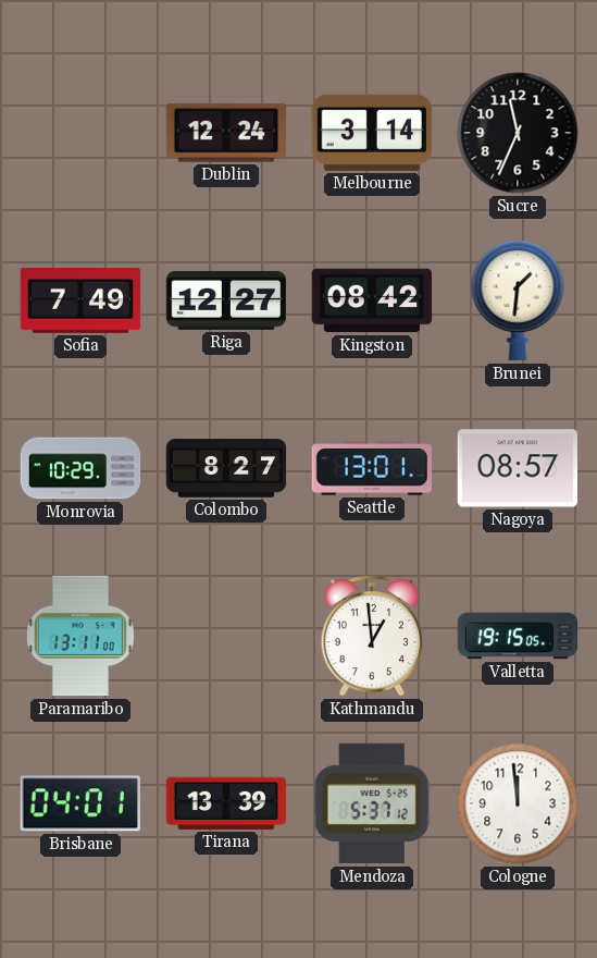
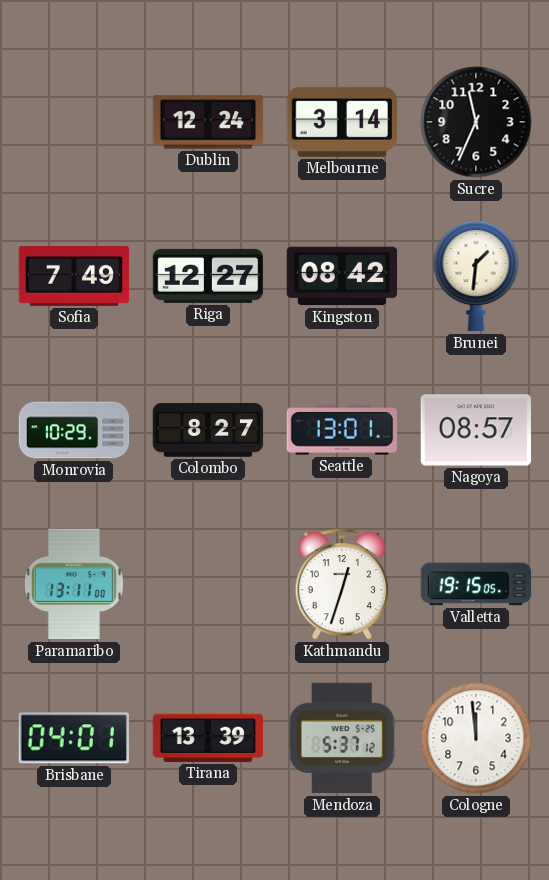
Kathmandu: 12:59 -> 12:33
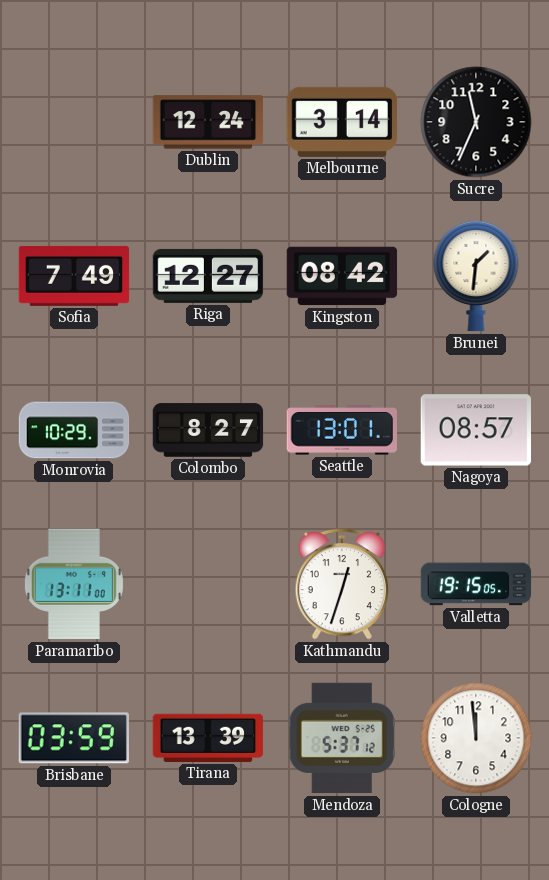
Brisbane: 04:01 -> 03:59
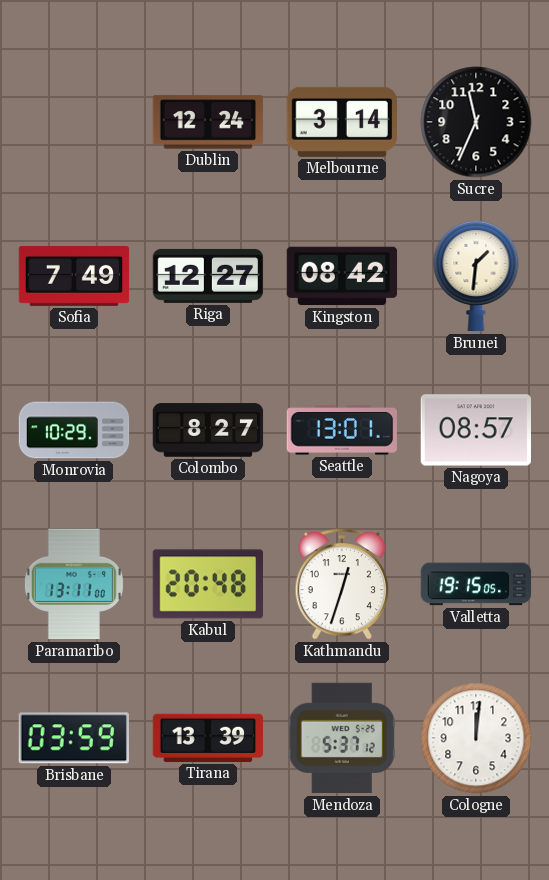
Kabul: none -> 20:48
Cologne: 11:59 -> 12:01
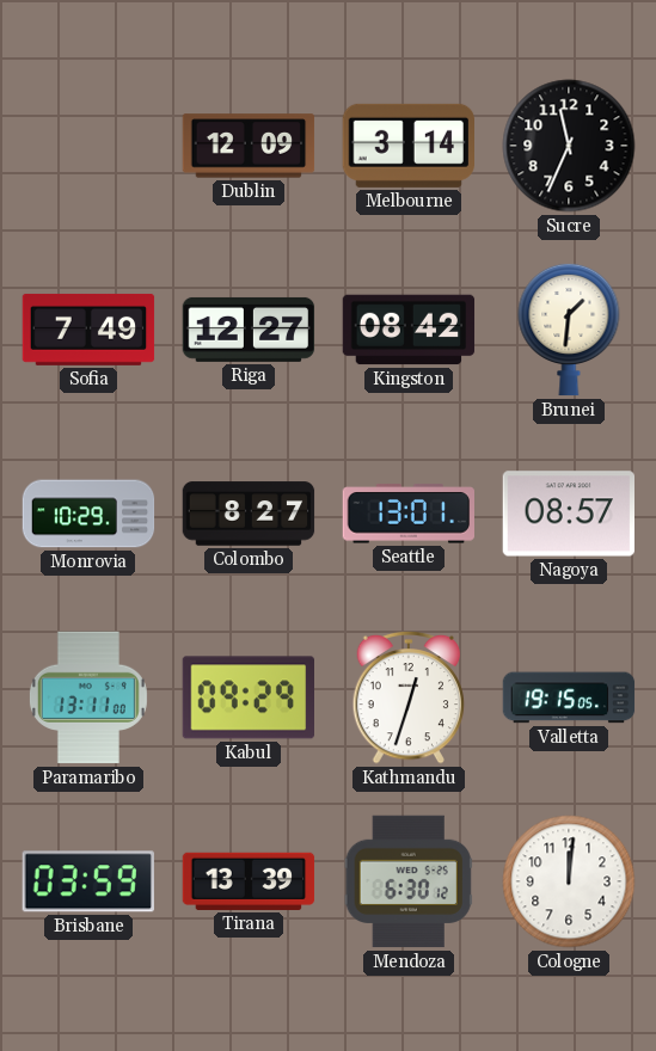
Dublin: 12:24 -> 12:09
Kabul: 20:48 -> 09:29
Mendoza: 5:37 -> 6:30
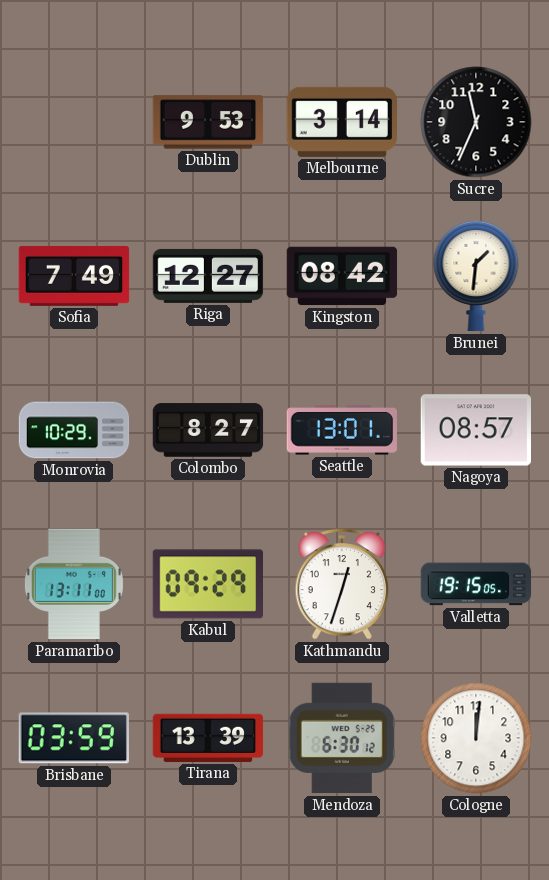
Dublin: 12:09 -> 9:53
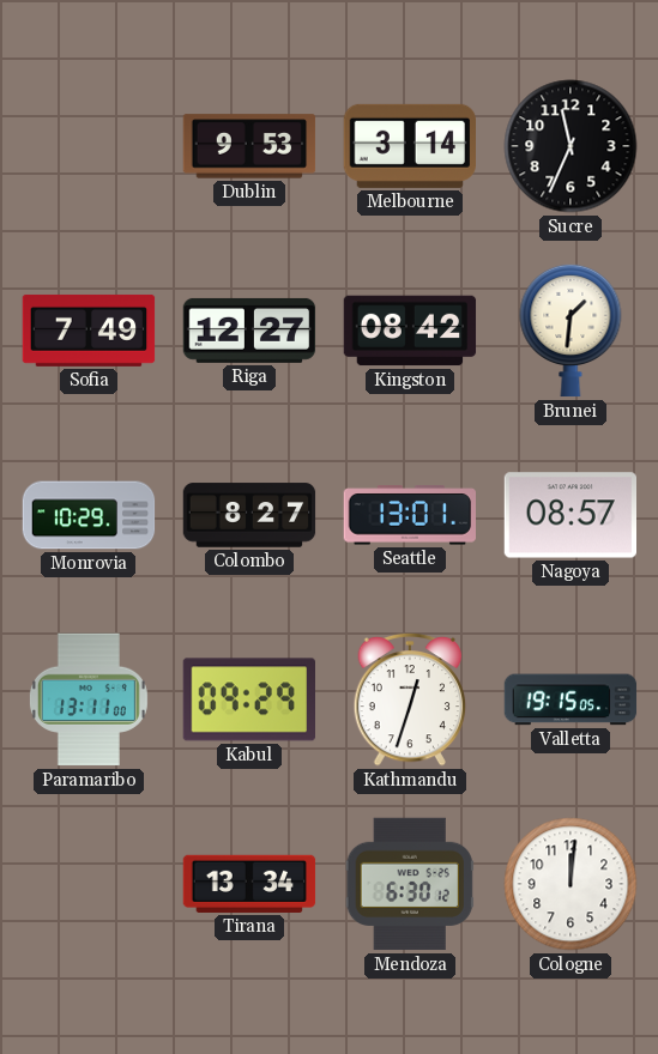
Brisbane: 03:59 -> none
Tirana: 13:39 -> 13:34
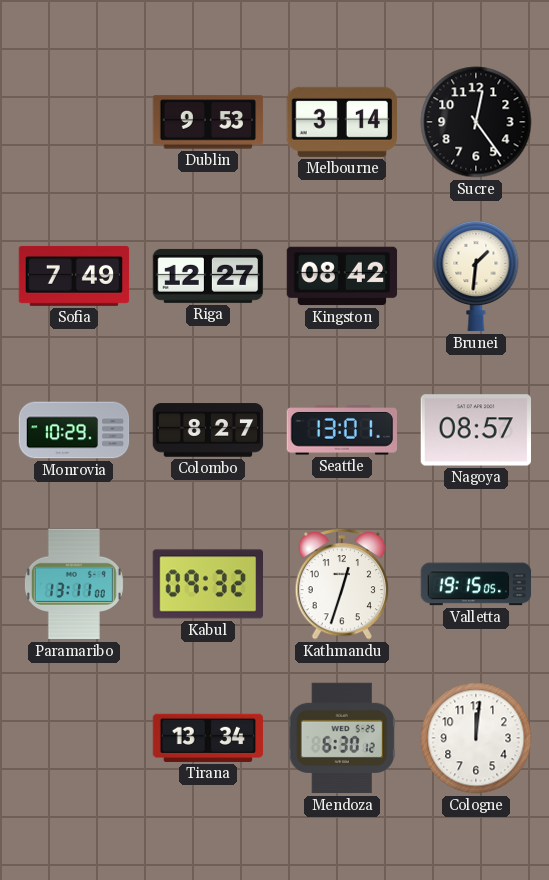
Sucre: 11:34 -> 12:24
Kabul: 09:29 -> 09:32
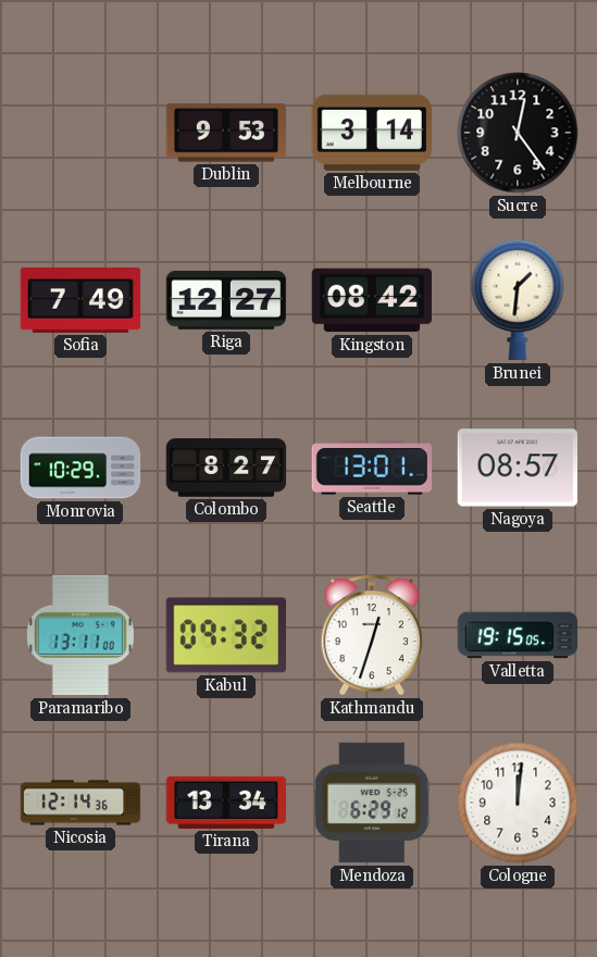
Nicosia: none -> 12:14
Mendoza: 6:30 -> 6:29
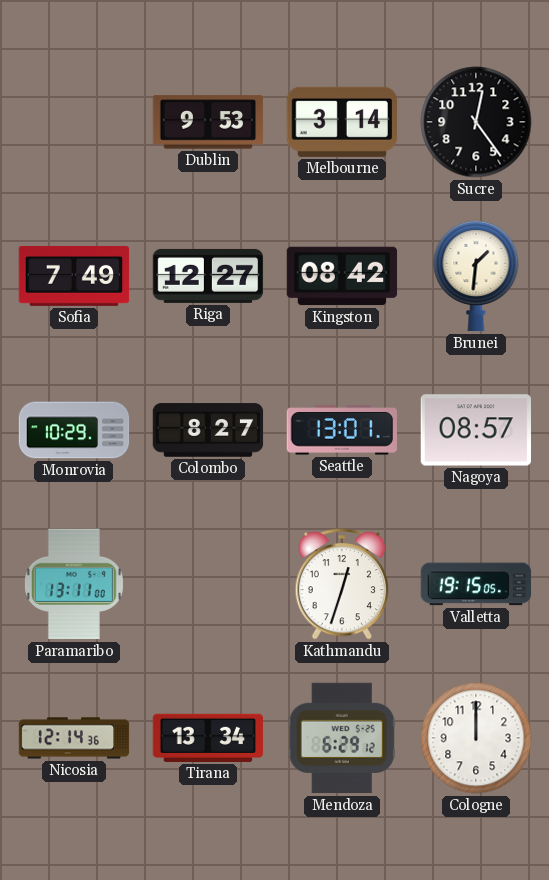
Kabul: 09:32 -> none
Cologne: 12:01 -> 12:00
